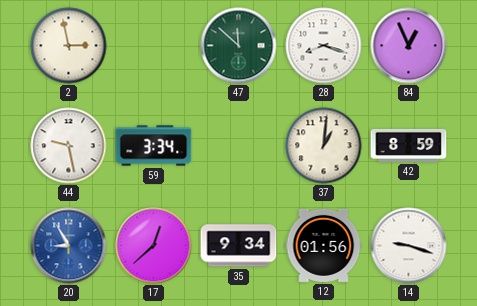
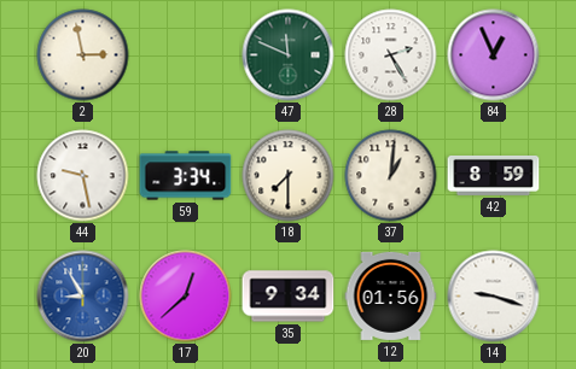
47: 11:52 -> 11:49
28: 8:18 -> 2:25
18: none -> 7:30
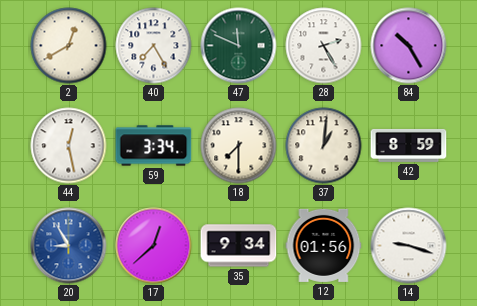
2: 2:58 -> 12:40
40: none -> 7:25
84: 12:56 -> 10:25
44: 9:28 -> 12:28
